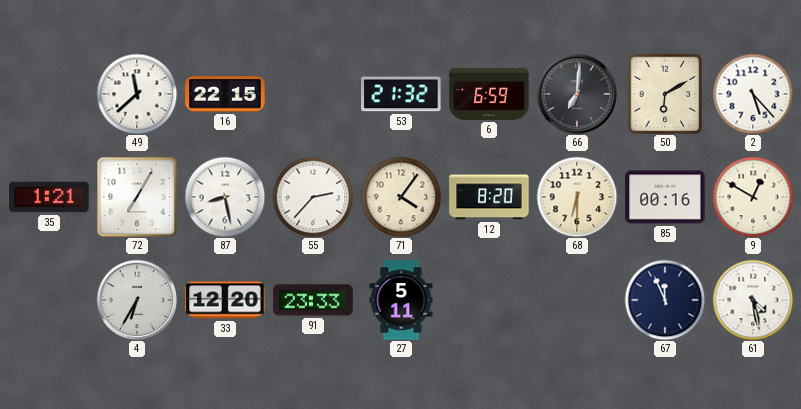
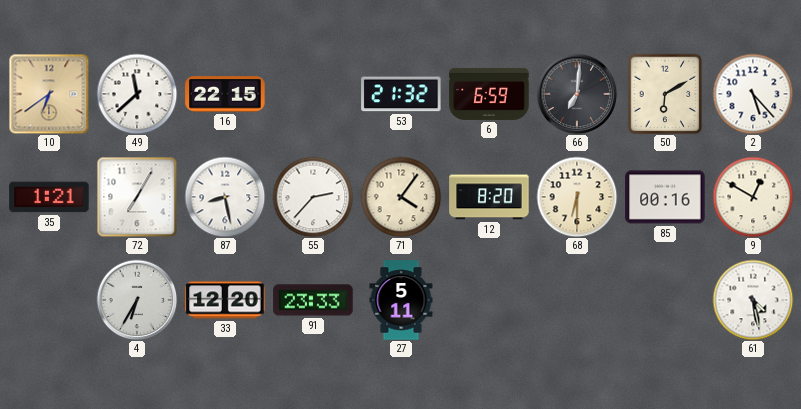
10: none -> 6:39
67: 11:56 -> none
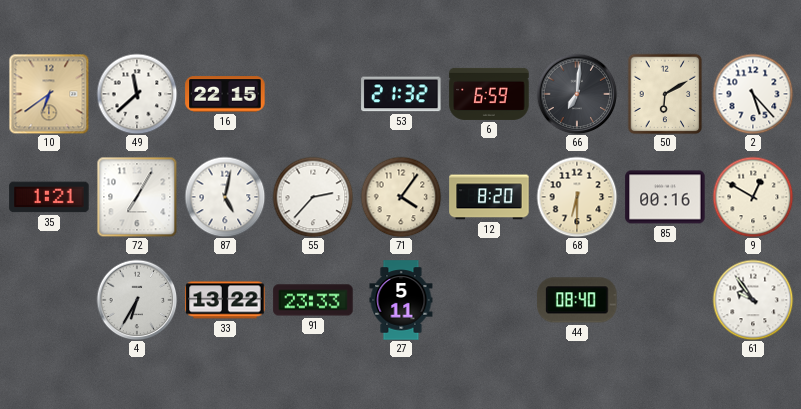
87: 8:28 -> 5:02
33: 12:20 -> 13:22
44: none -> 08:40
61: 4:28 -> 9:54
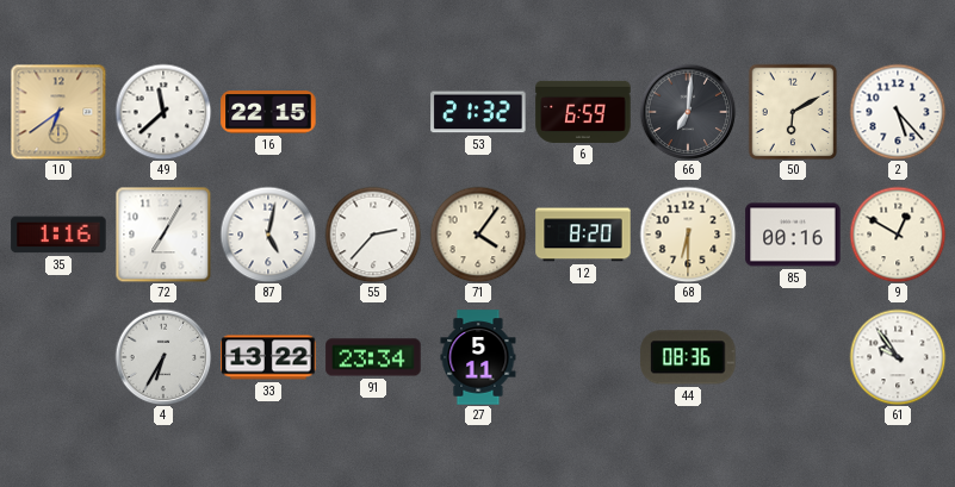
35: 1:21 -> 1:16
91: 23:33 -> 23:34
44: 08:40 -> 08:36
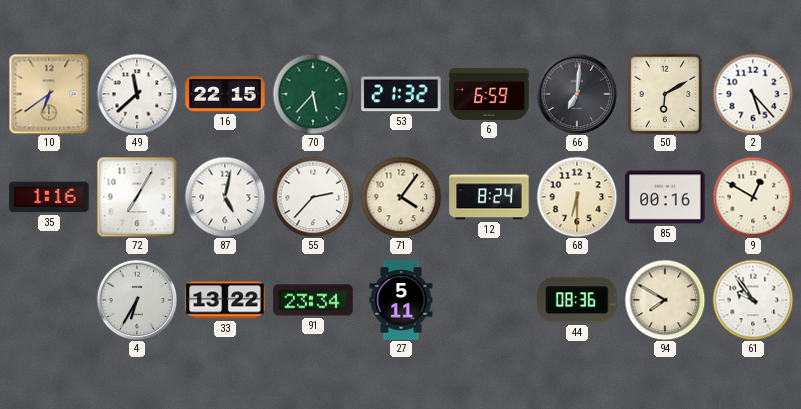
70: none -> 5:37
12: 8:20 -> 8:24
94: none -> 7:50
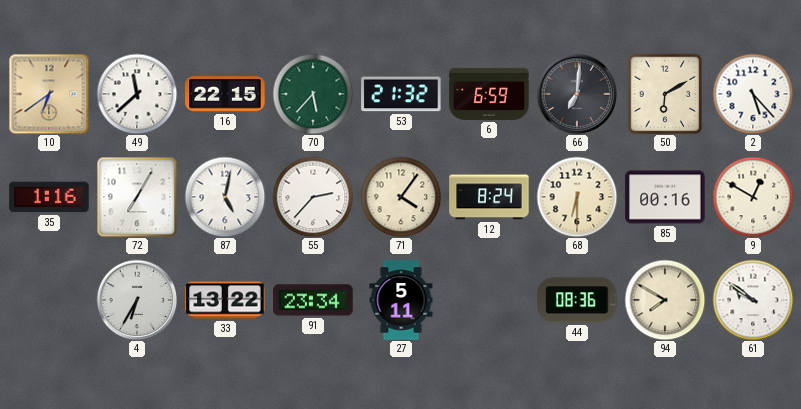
61: 9:54 -> 9:51
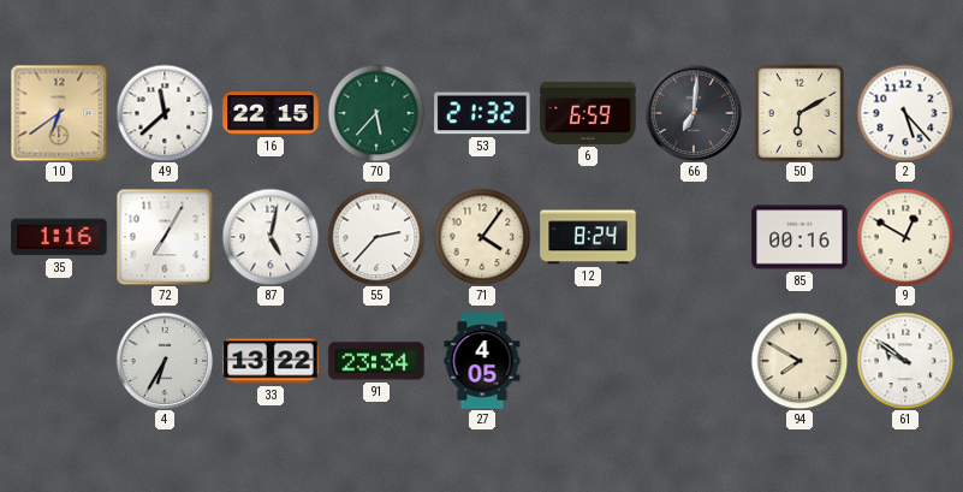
68: 6:30 -> none
27: 5:11 -> 4:05
44: 08:36 -> none
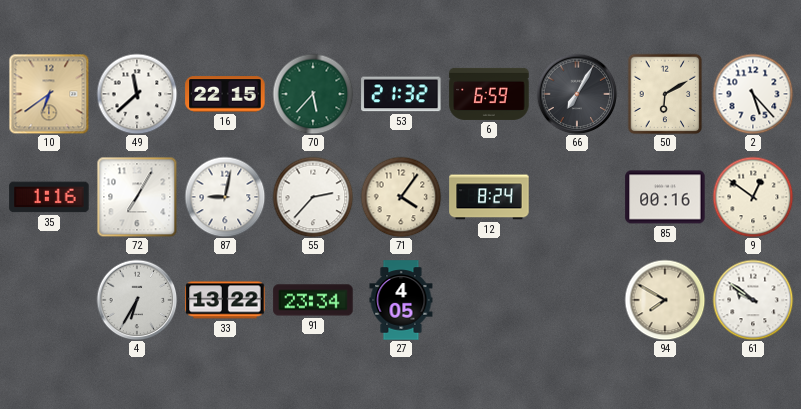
66: 7:01 -> 7:05
87: 5:02 -> 9:02
9: 12:50 -> 12:51
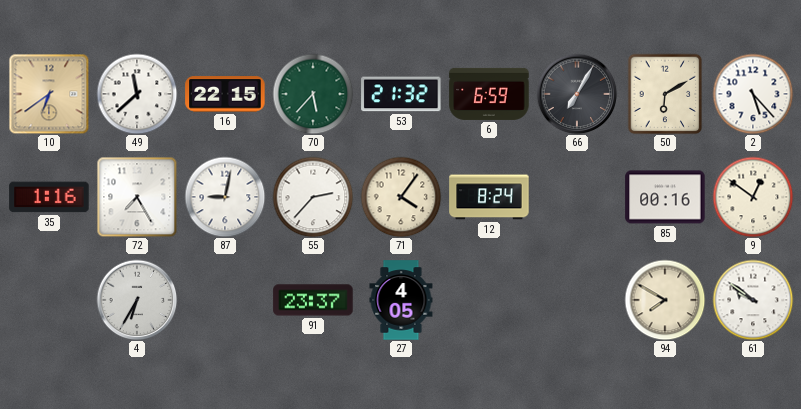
72: 7:05 -> 7:25
33: 13:22 -> none
91: 23:34 -> 23:37
